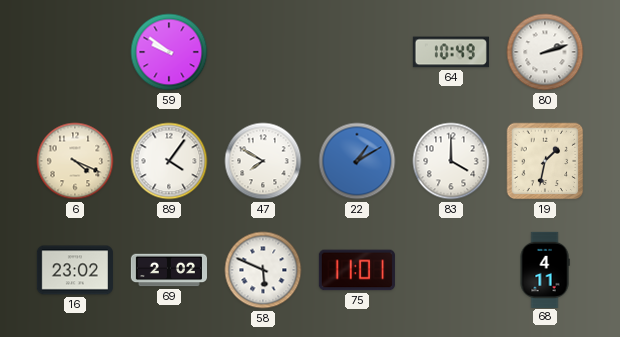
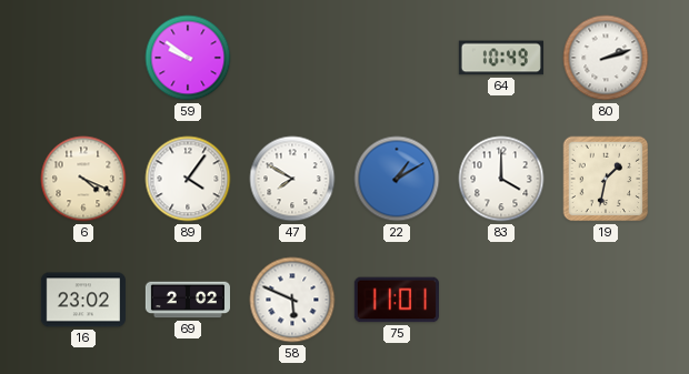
68: 4:11 -> none
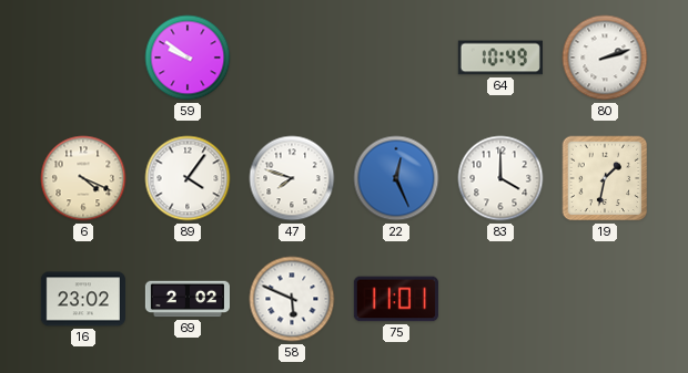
47: 7:50 -> 7:48
22: 1:10 -> 12:26
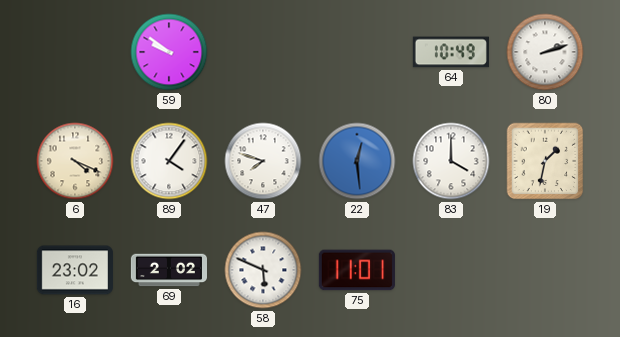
22: 12:26 -> 12:29
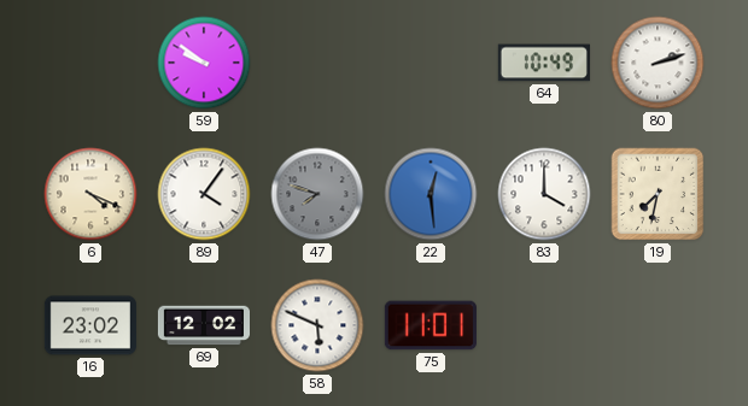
47 dial: white -> grey
19: 1:32 -> 7:32
69: 2:02 -> 12:02
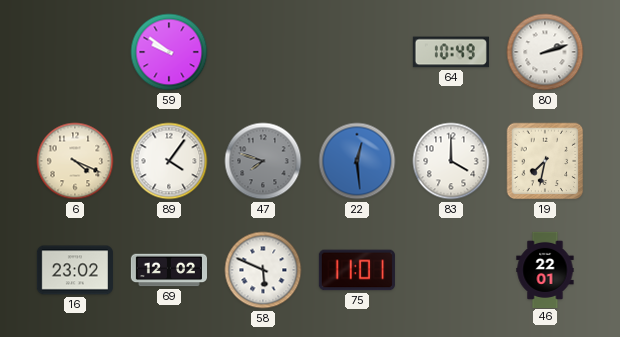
46: none -> 22:01
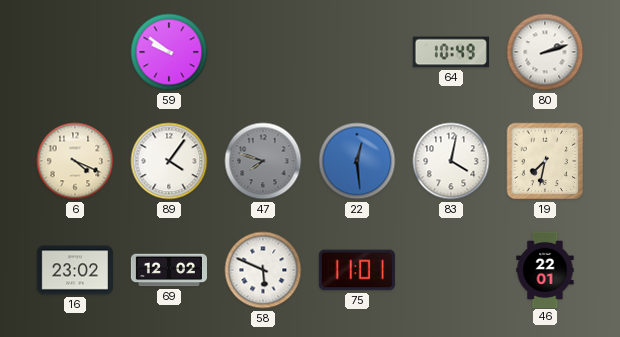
83: 4:00 -> 4:02
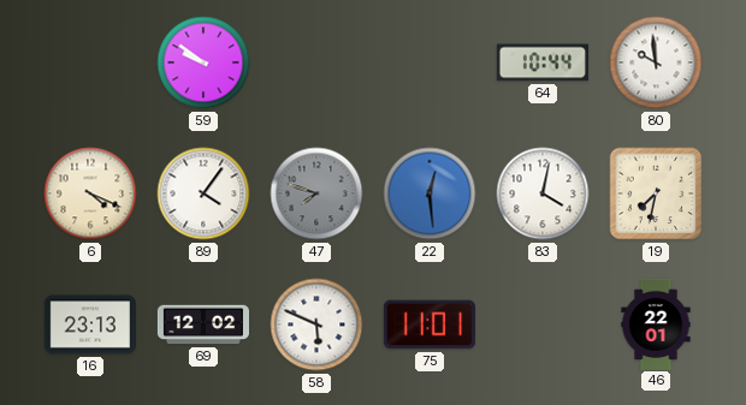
64: 10:49 -> 10:44
80: 2:12 -> 9:59
16: 23:02 -> 23:13
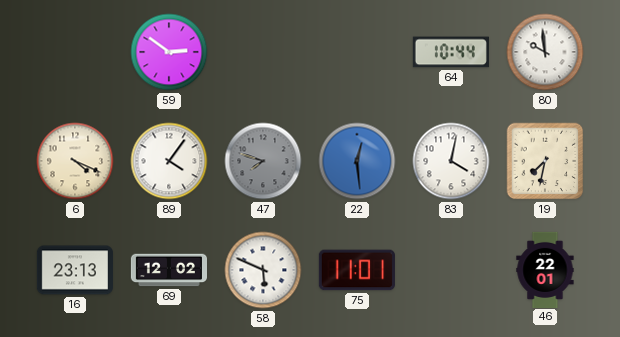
59: 9:51 -> 2:51
